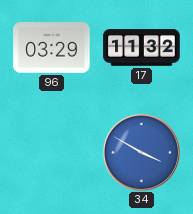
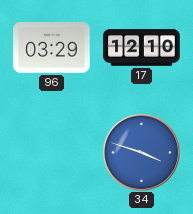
17: 11:32 -> 12:10
34: 3:50 -> 3:48
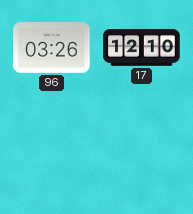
96: 03:29 -> 03:26
34: 3:48 -> none
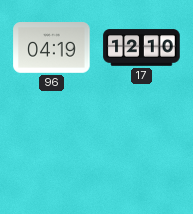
96: 03:26 -> 04:19
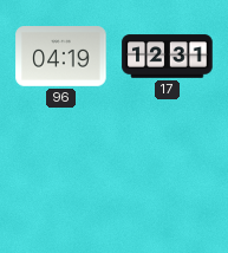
17: 12:10 -> 12:31
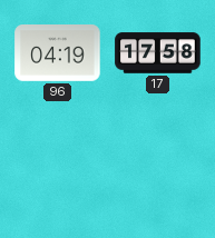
17: 12:31 -> 17:58
